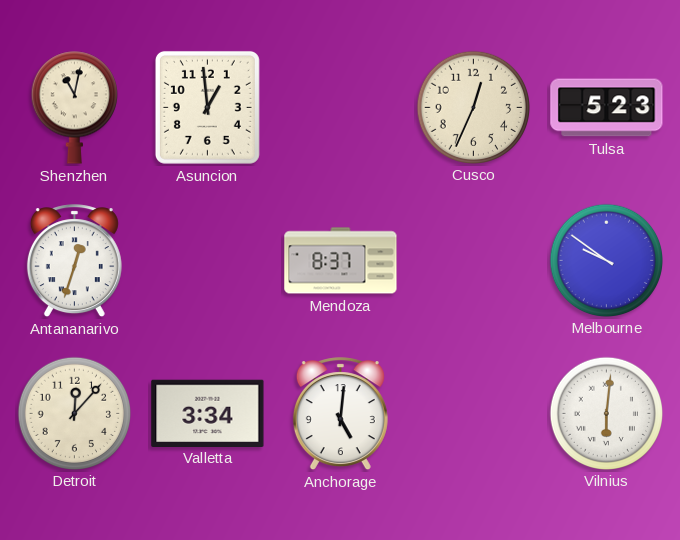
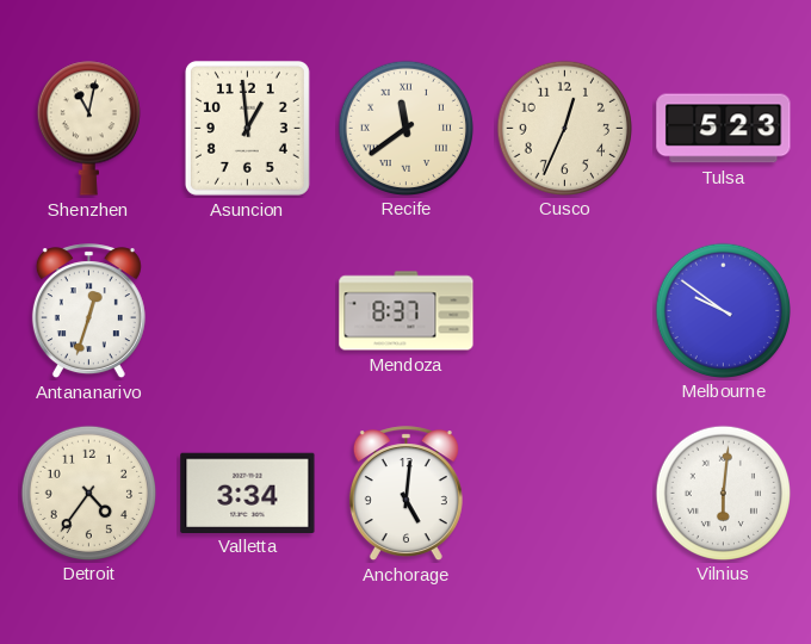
Recife: none -> 11:39
Detroit: 12:07 -> 4:36
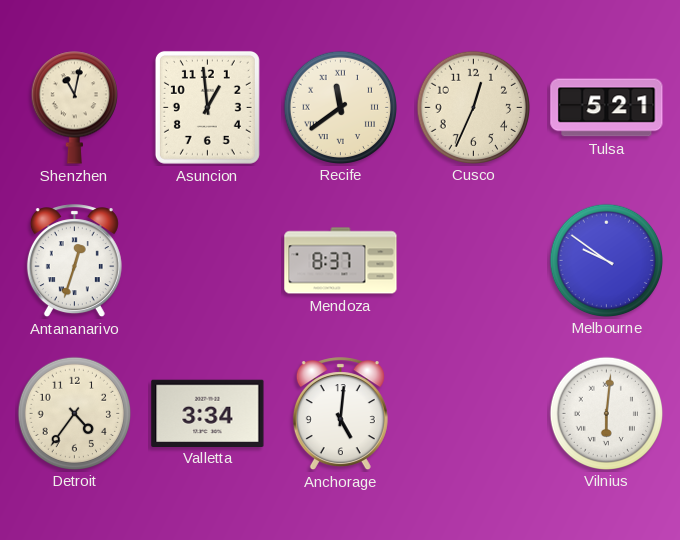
Tulsa: 5:23 -> 5:21
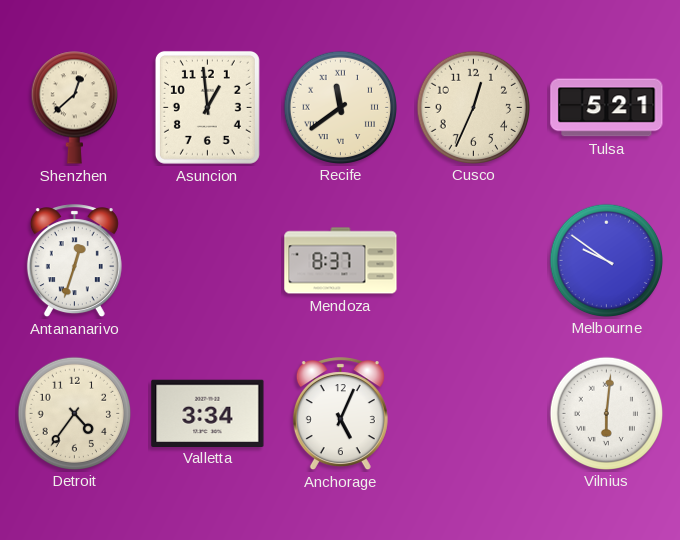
Shenzhen: 11:02 -> 12:38
Anchorage: 5:01 -> 5:04
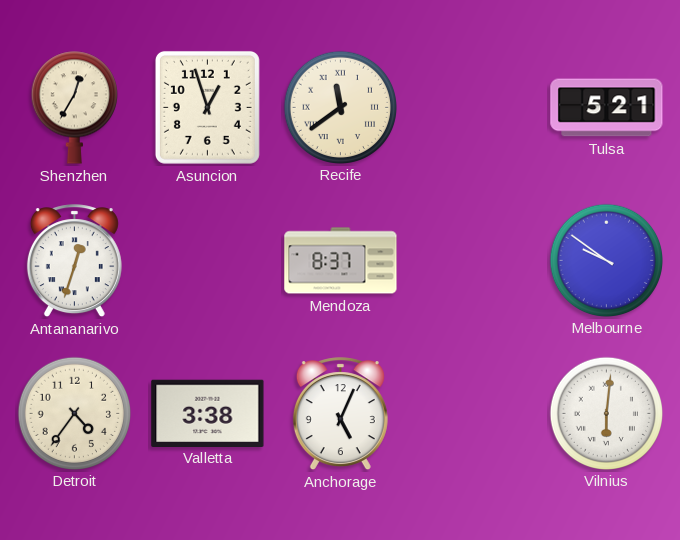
Shenzhen: 12:38 -> 12:35
Asuncion: 12:59 -> 12:57
Cusco: 12:34 -> none
Valletta: 3:34 -> 3:38
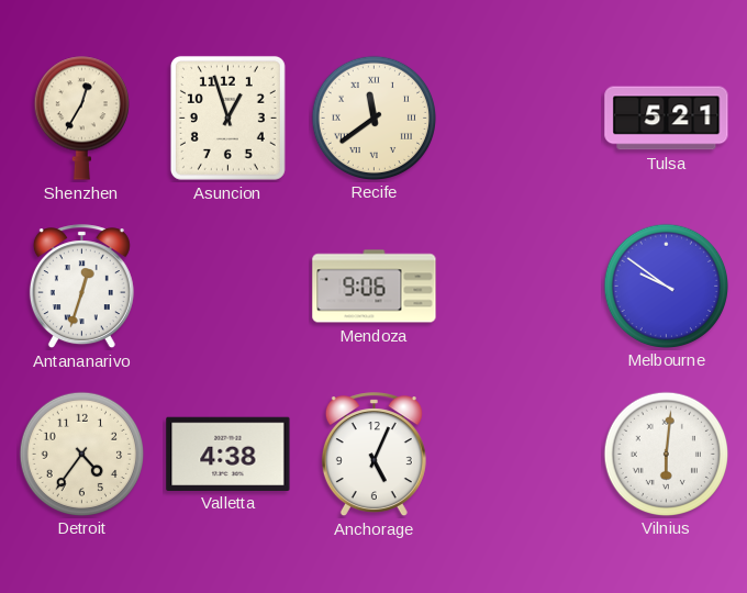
Mendoza: 8:37 -> 9:06
Valletta: 3:38 -> 4:38
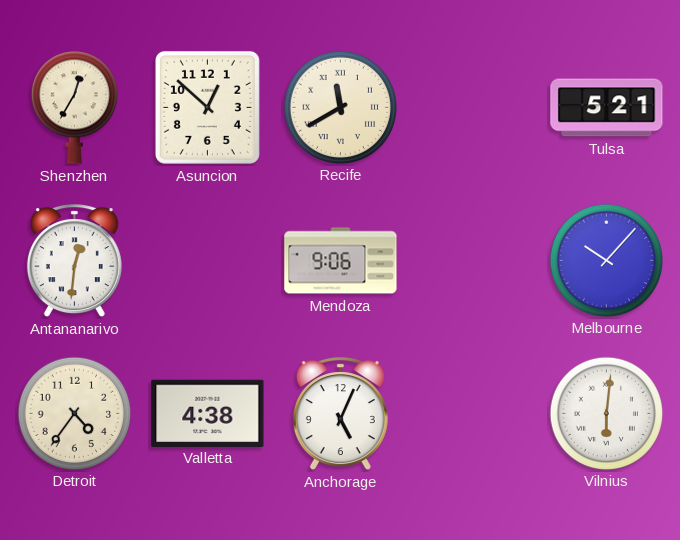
Asuncion: 12:57 -> 12:52
Recife: 11:39 -> 11:40
Antananarivo: 12:33 -> 12:31
Melbourne: 9:51 -> 10:07
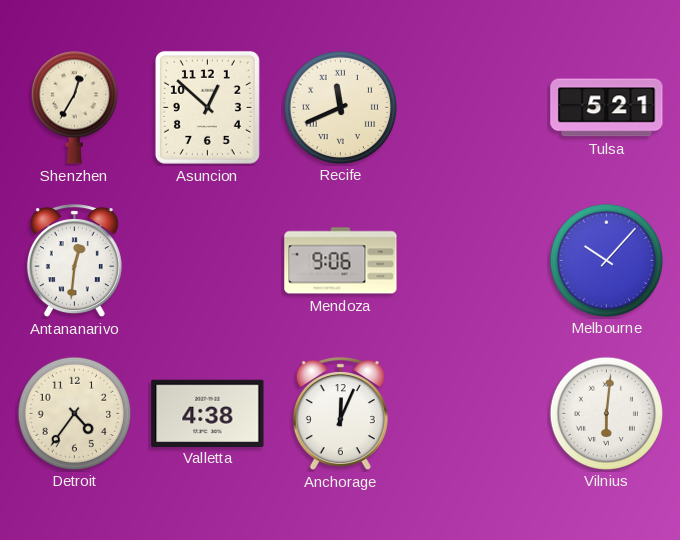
Recife: 11:40 -> 11:41
Anchorage: 5:04 -> 12:04
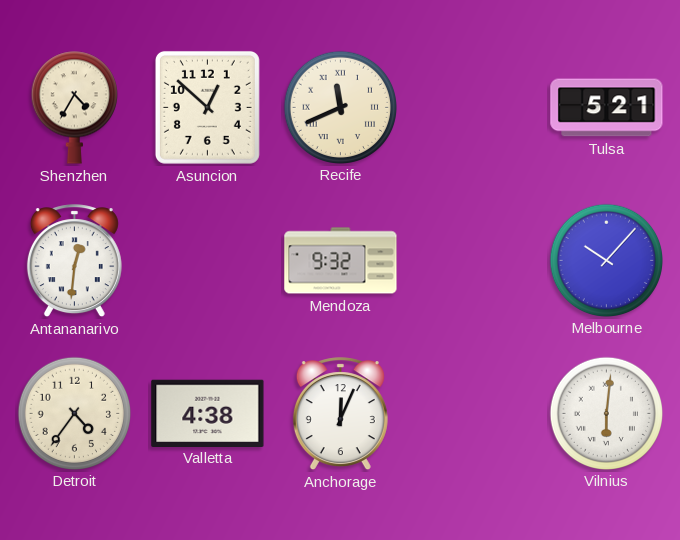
Shenzhen: 12:35 -> 4:35
Mendoza: 9:06 -> 9:32
